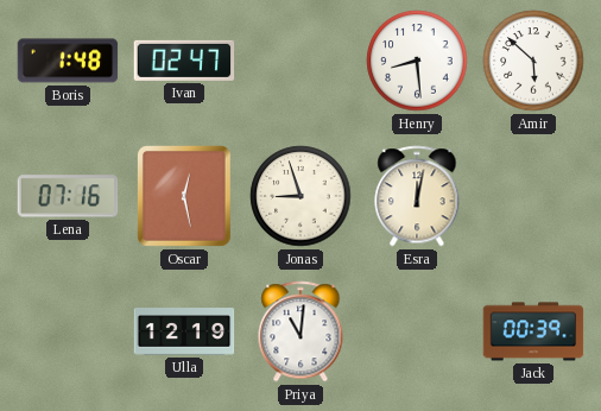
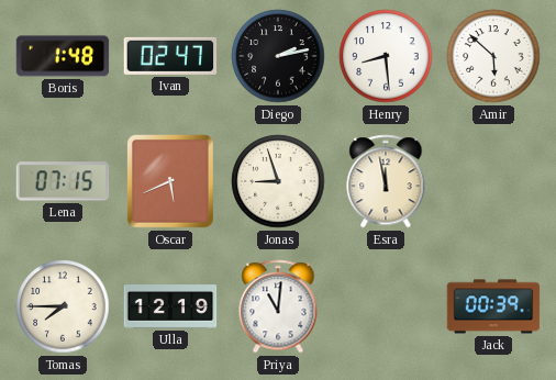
Diego: none -> 2:13
Lena: 07:16 -> 07:15
Oscar: 12:28 -> 5:41
Esra: 12:02 -> 11:58
Tomas: none -> 7:45
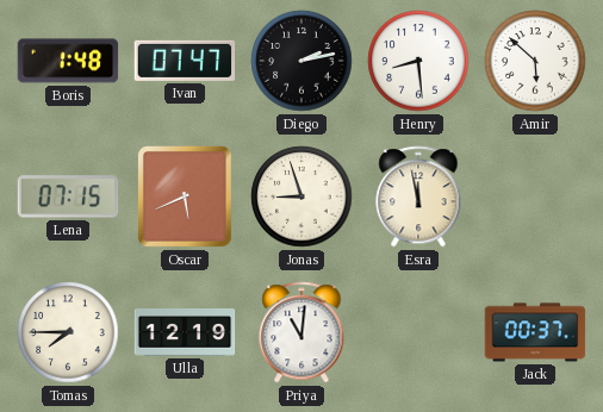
Ivan: 02:47 -> 07:47
Jack: 00:39 -> 00:37
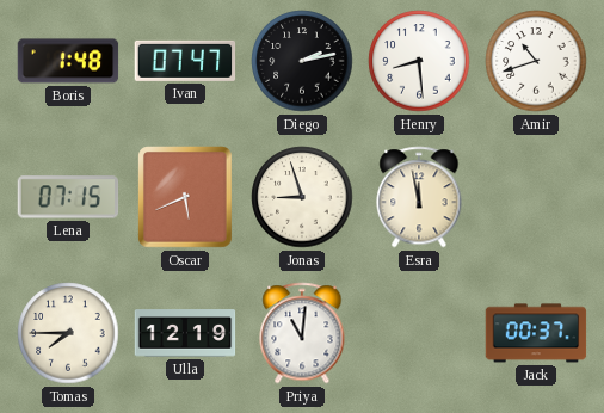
Amir: 5:52 -> 10:42
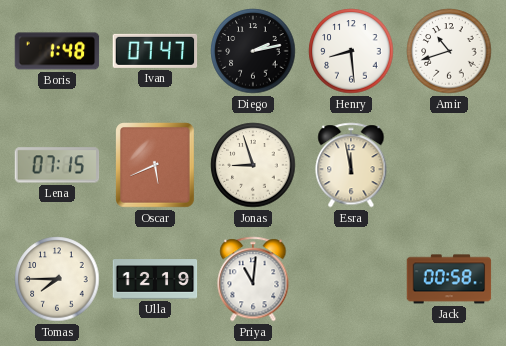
Jack: 00:37 -> 00:58
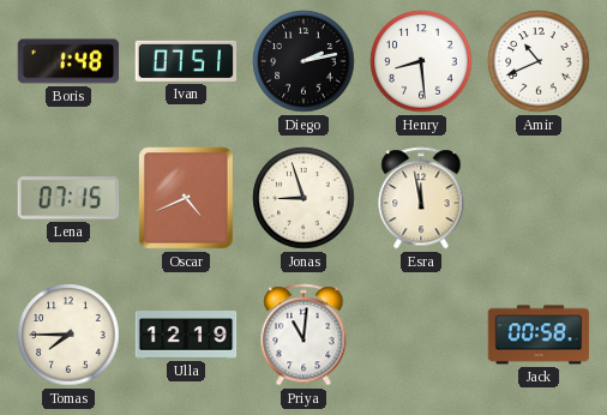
Ivan: 07:47 -> 07:51
Amir: 10:42 -> 10:41
Oscar: 5:41 -> 4:41
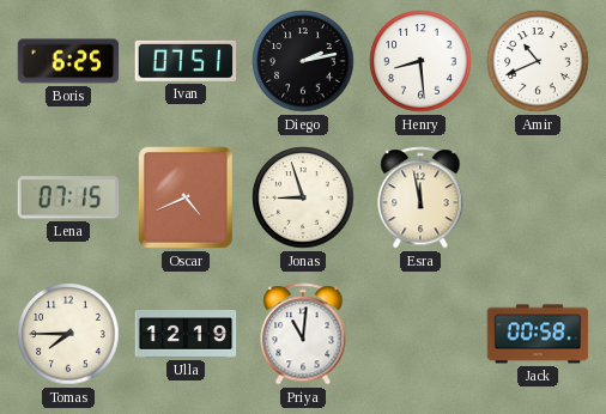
Boris: 1:48 -> 6:25
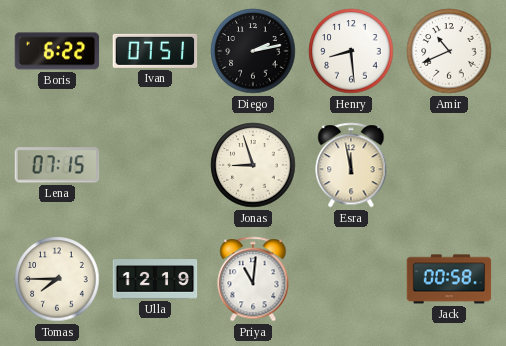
Boris: 6:25 -> 6:22
Oscar: 4:41 -> none
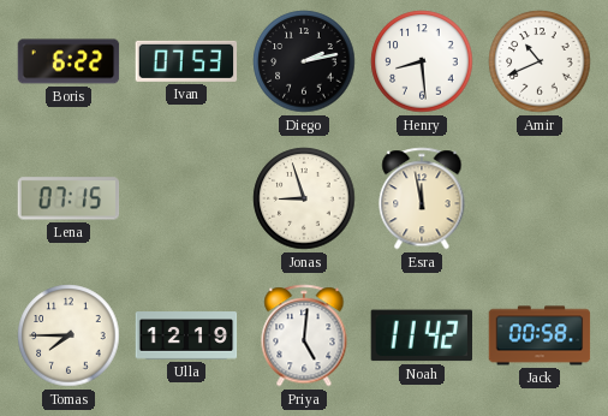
Ivan: 07:51 -> 07:53
Priya: 11:01 -> 5:01
Noah: none -> 11:42
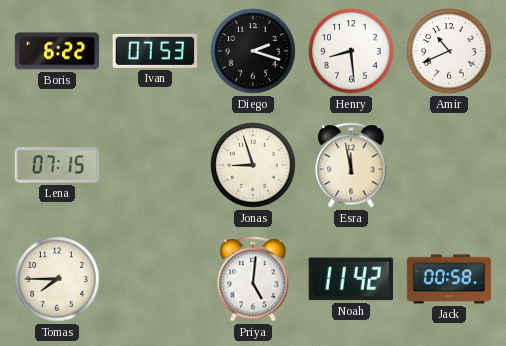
Diego: 2:13 -> 2:18
Ulla: 12:19 -> none
